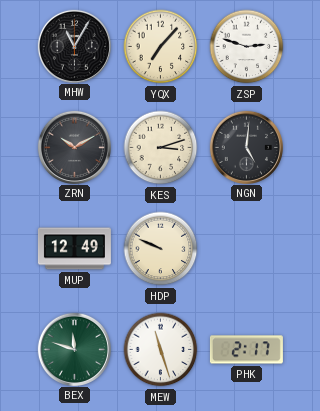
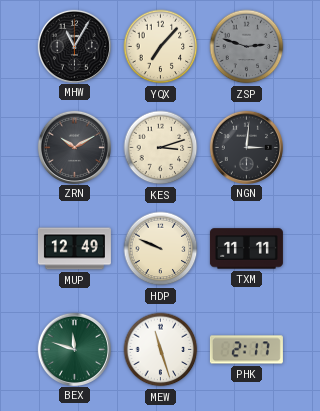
ZSP dial: white -> grey
NGN: 5:01 -> 3:01
TXM: none -> 11:11
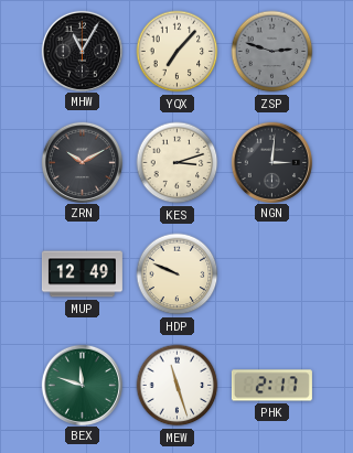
TXM: 11:11 -> none
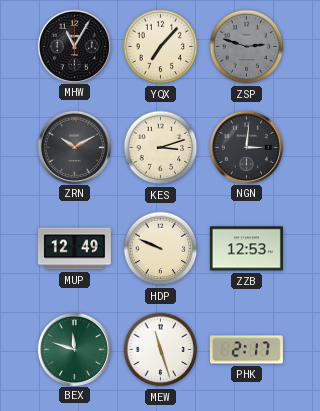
ZZB: none -> 12:53
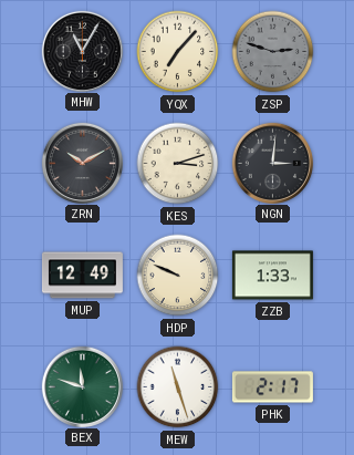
ZZB: 12:53 -> 1:33
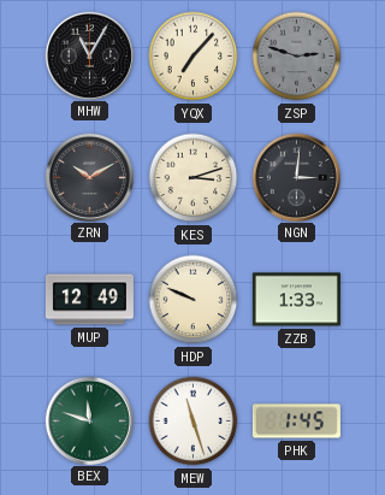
PHK: 2:17 -> 1:45
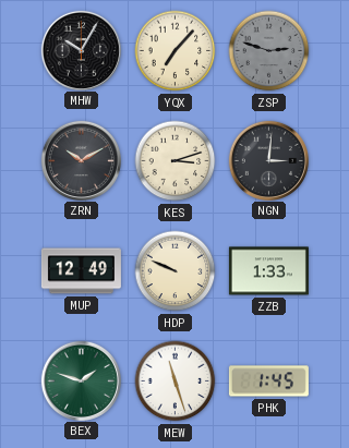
MHW: 11:05 -> 10:05
BEX: 11:48 -> 1:48
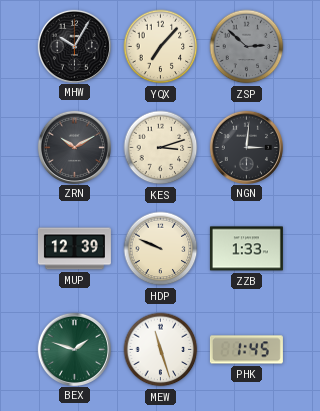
ZSP: 2:48 -> 2:52
MUP: 12:49 -> 12:39
